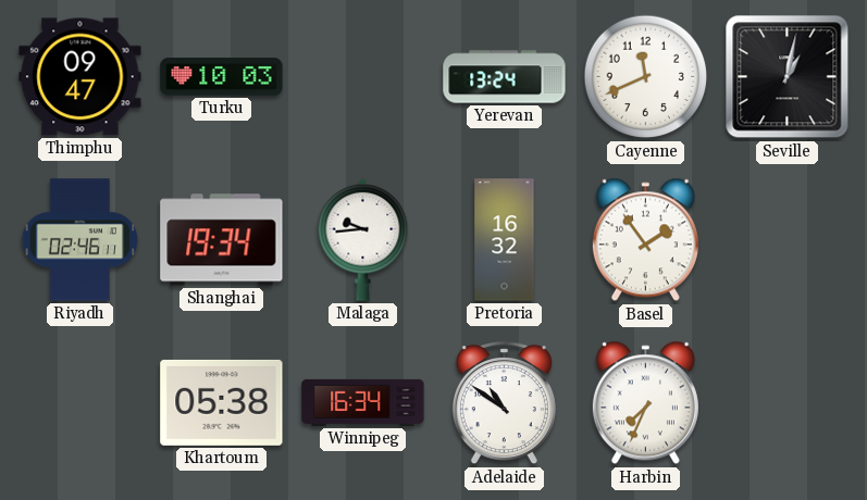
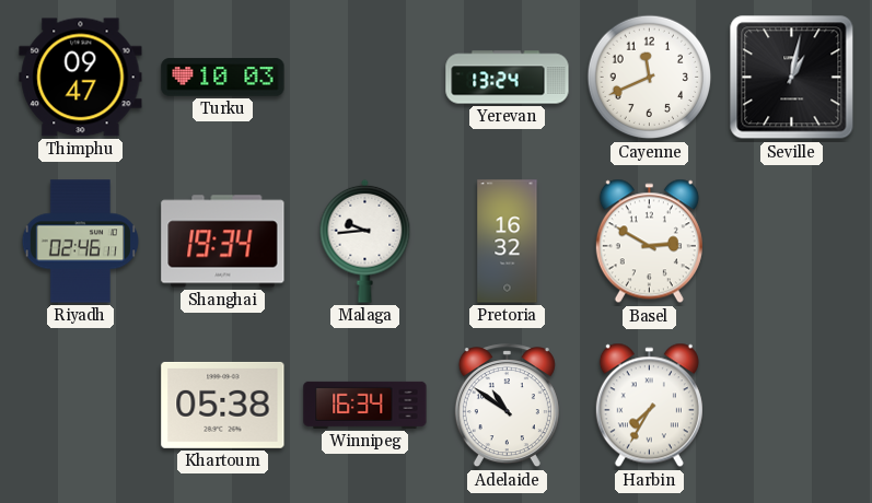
Basel: 1:54 -> 2:50
Harbin: 7:34 -> 7:35
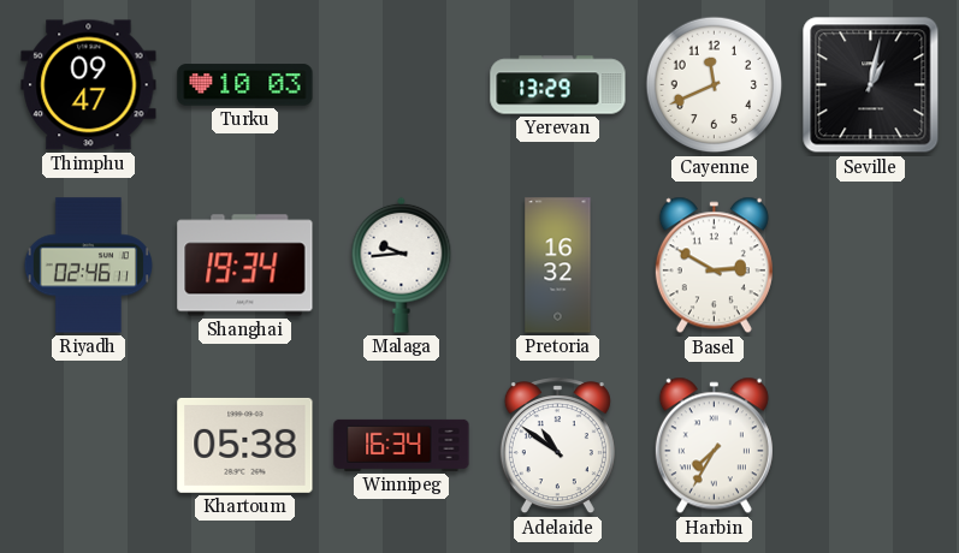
Yerevan: 13:24 -> 13:29
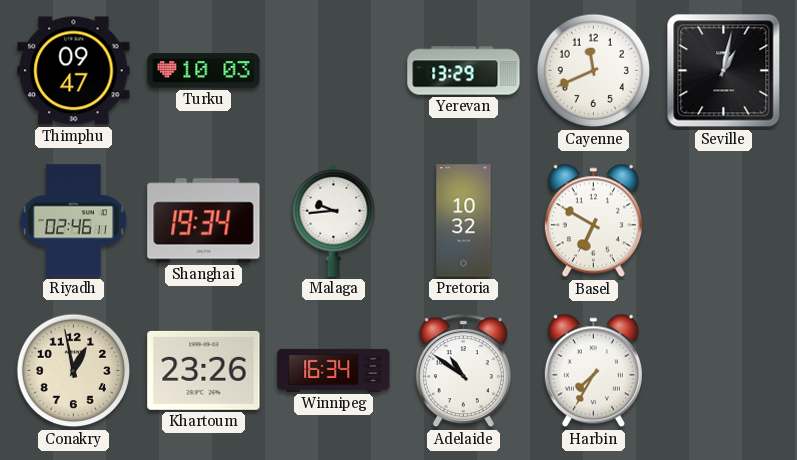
Pretoria: 16:32 -> 10:32
Basel: 2:50 -> 6:50
Conakry: none -> 12:58
Khartoum: 05:38 -> 23:26
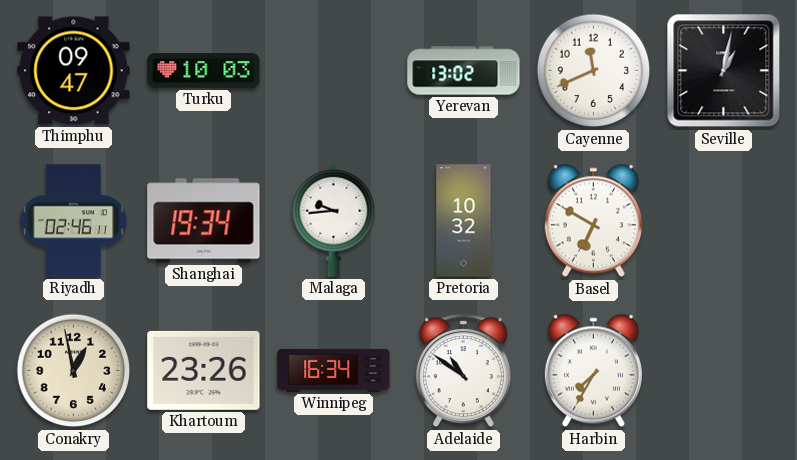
Yerevan: 13:29 -> 13:02
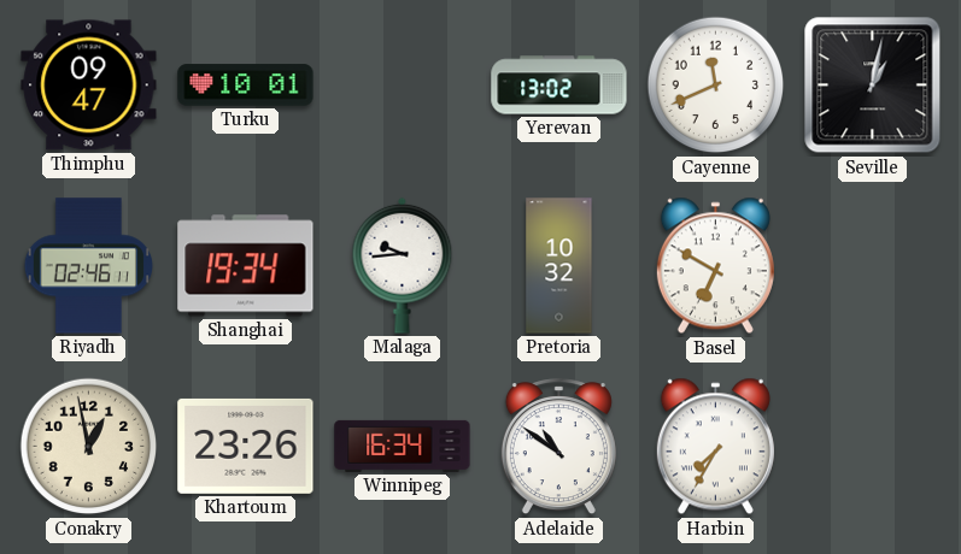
Turku: 10:03 -> 10:01
